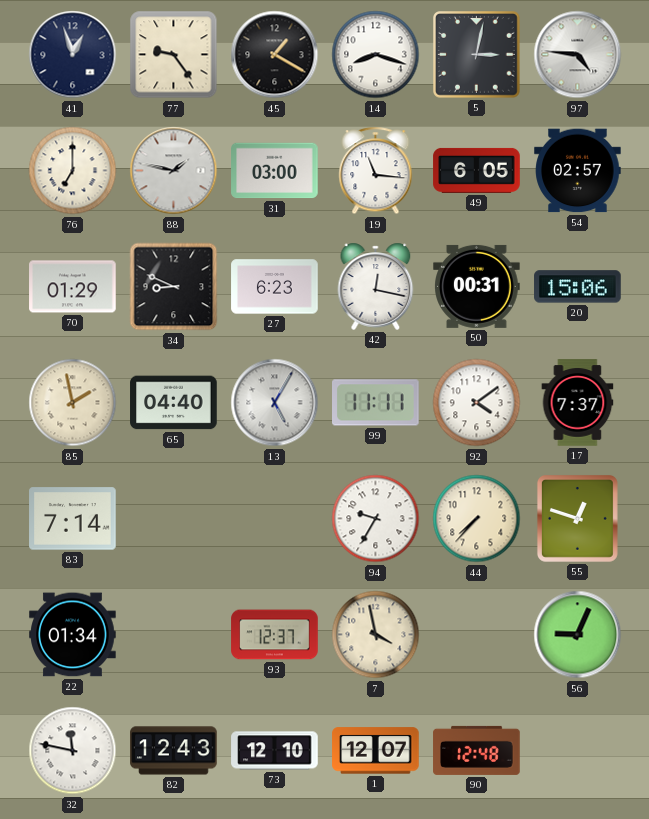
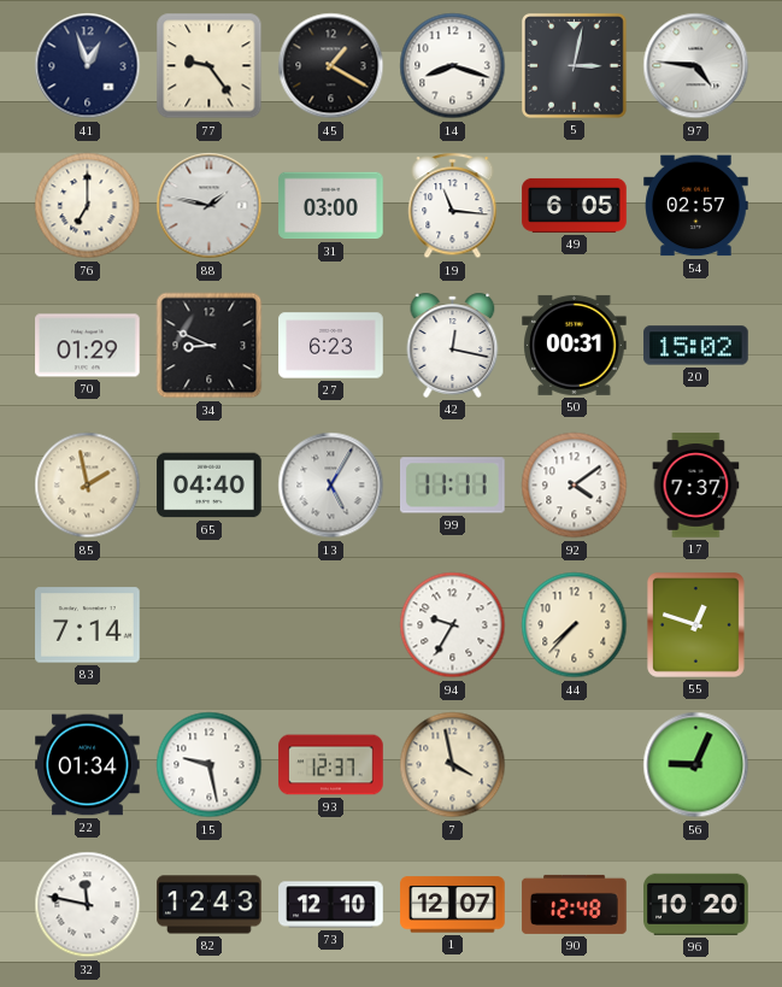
20: 15:06 -> 15:02
15: none -> 9:28
96: none -> 10:20
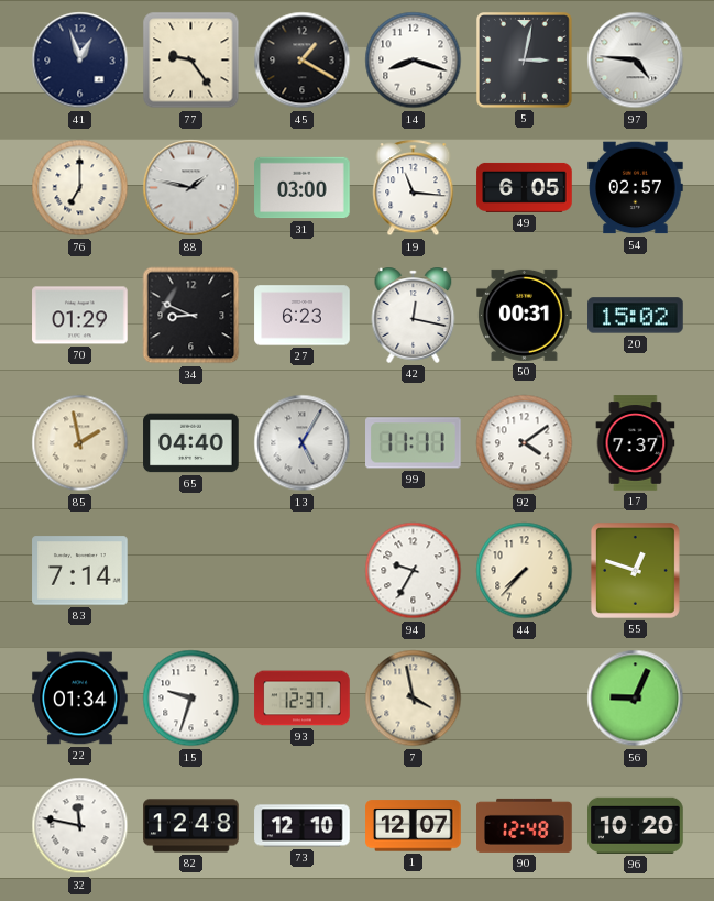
15: 9:28 -> 9:33
82: 12:43 -> 12:48
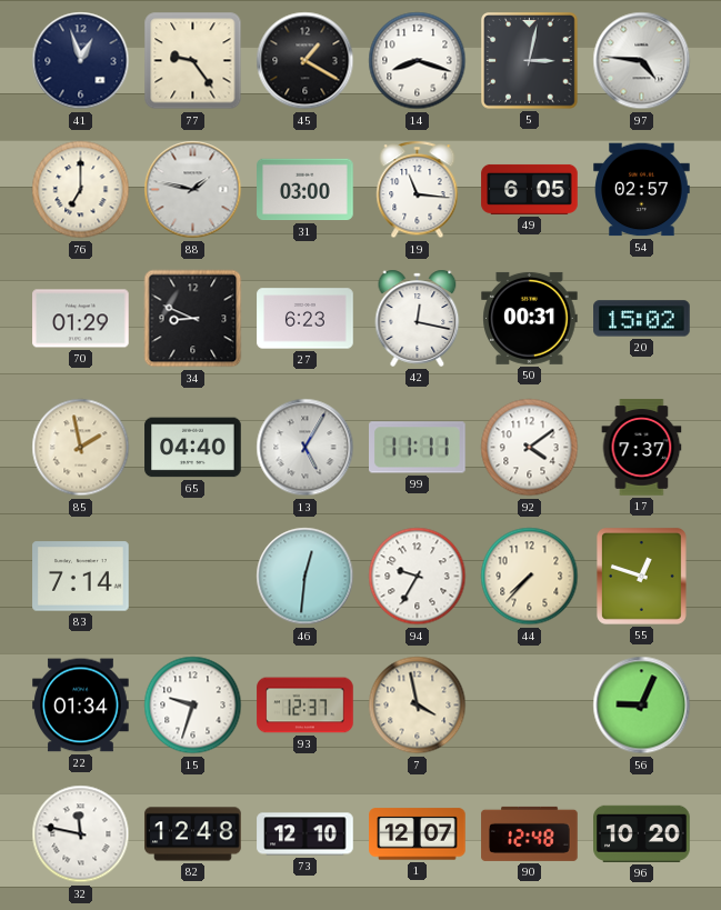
46: none -> 12:31
